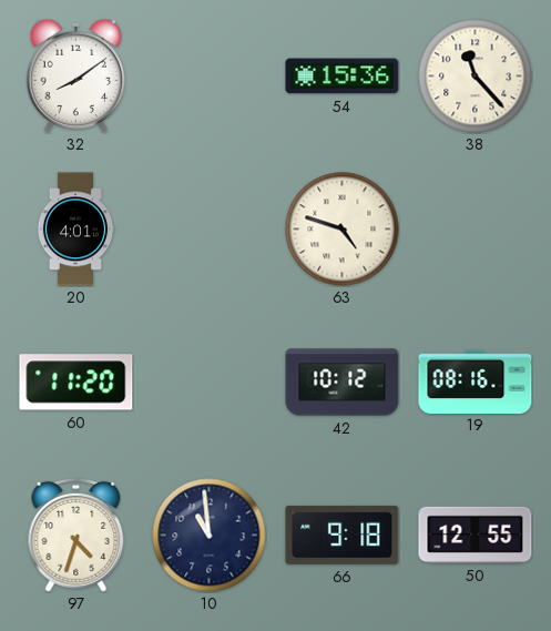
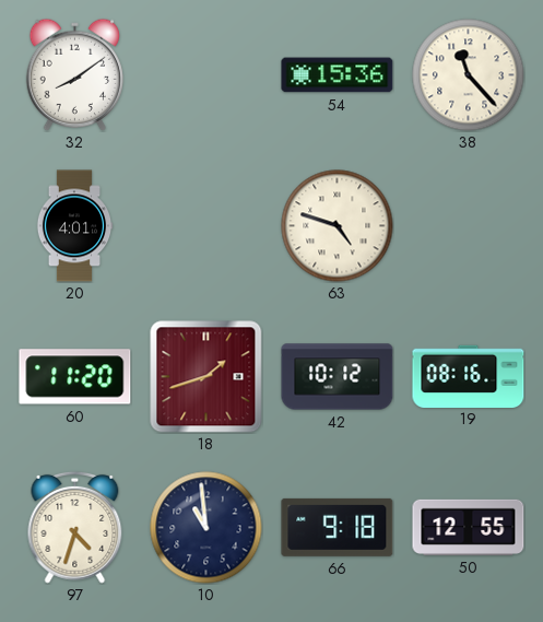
18: none -> 1:42
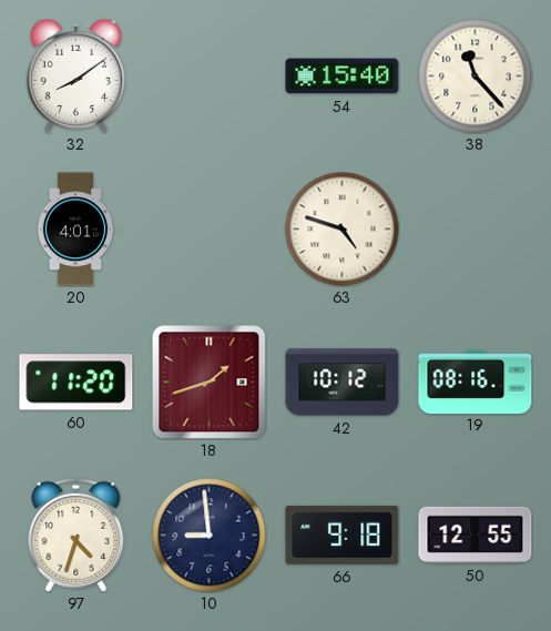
54: 15:36 -> 15:40
10: 10:59 -> 8:59
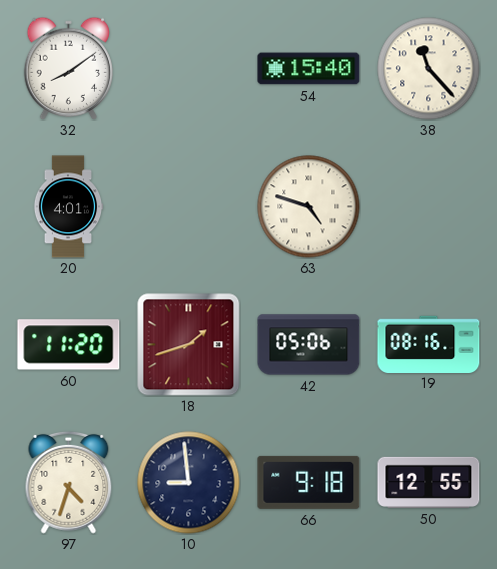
42: 10:12 -> 05:06
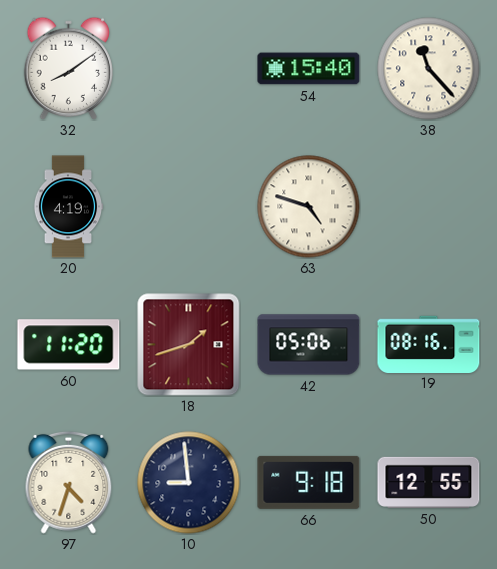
20: 4:01 -> 4:19
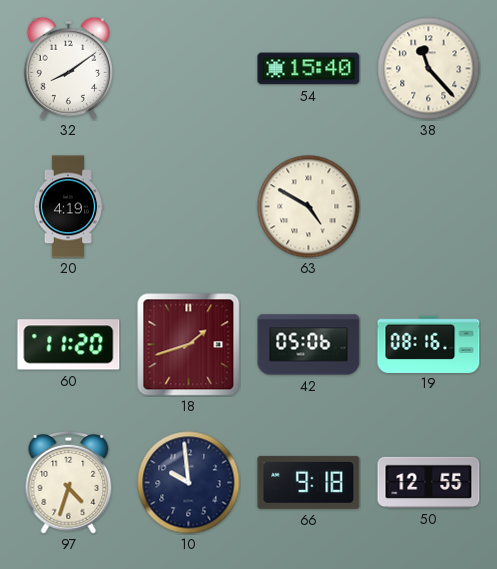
63: 4:48 -> 4:50
10: 8:59 -> 9:59
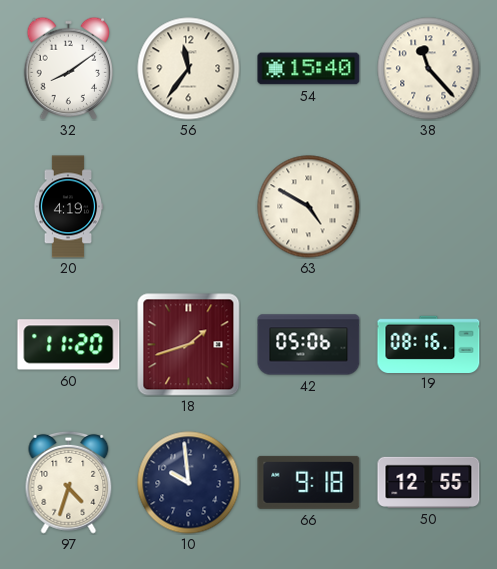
56: none -> 11:36
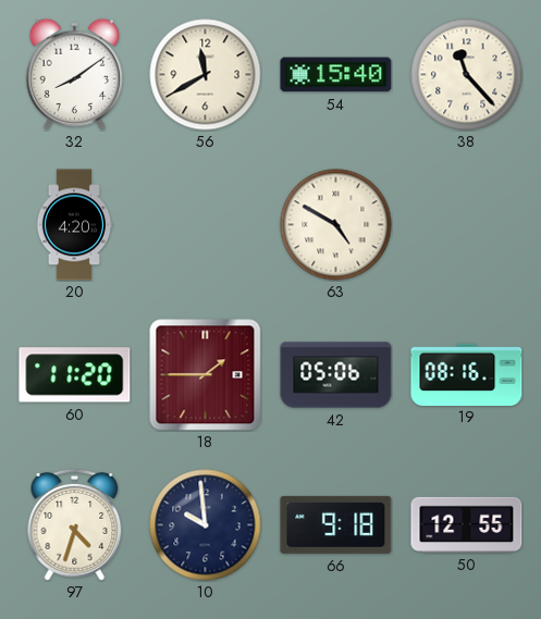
56: 11:36 -> 11:40
20: 4:19 -> 4:20
18: 1:42 -> 1:45
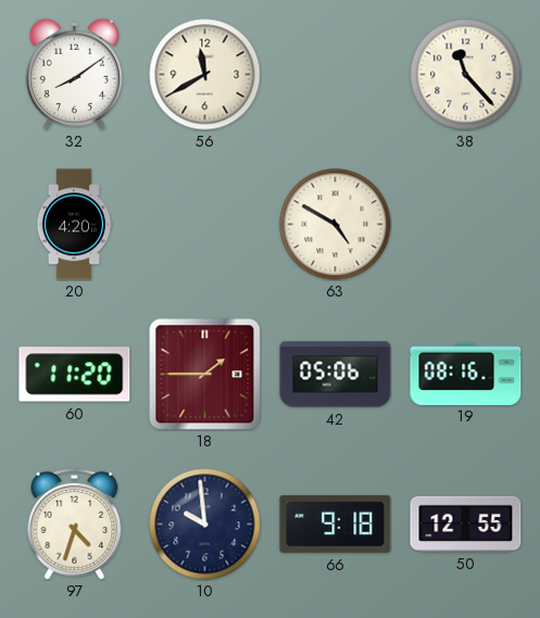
54: 15:40 -> none
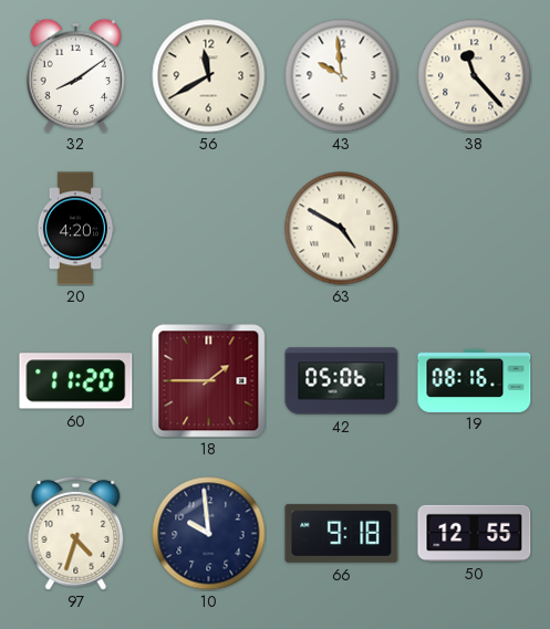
43: none -> 9:59
